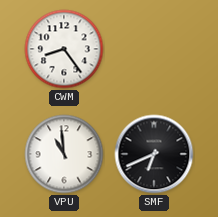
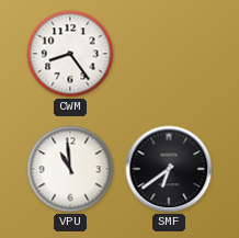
SMF: 6:41 -> 6:39
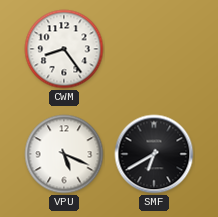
VPU: 10:59 -> 5:19
SMF: 6:39 -> 6:40
